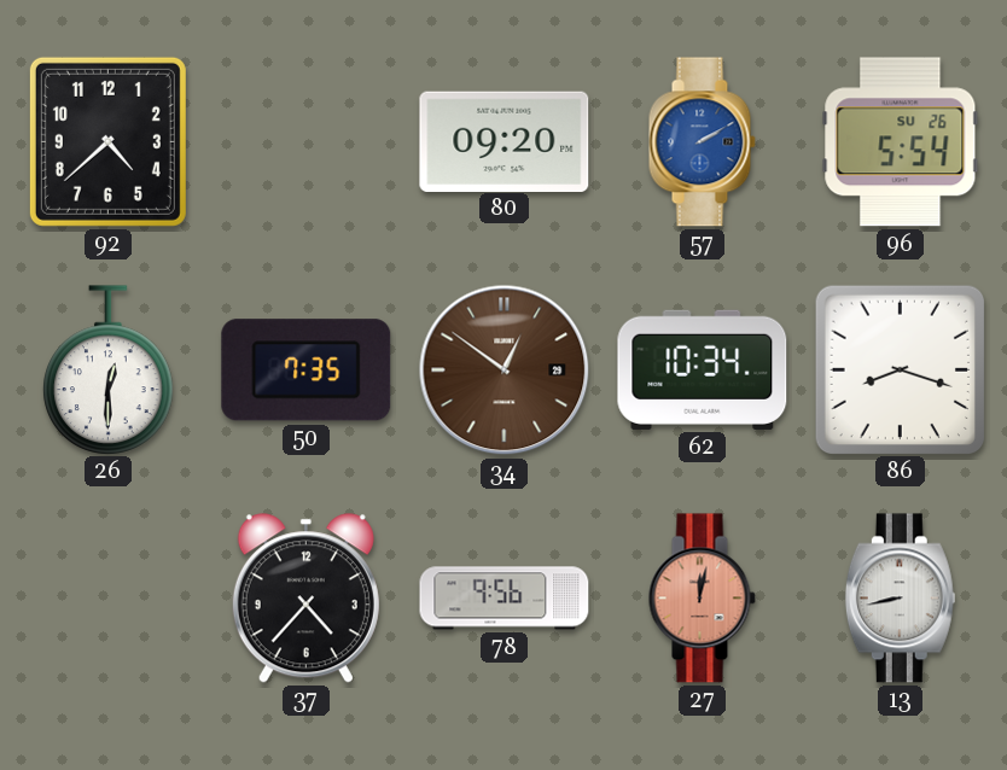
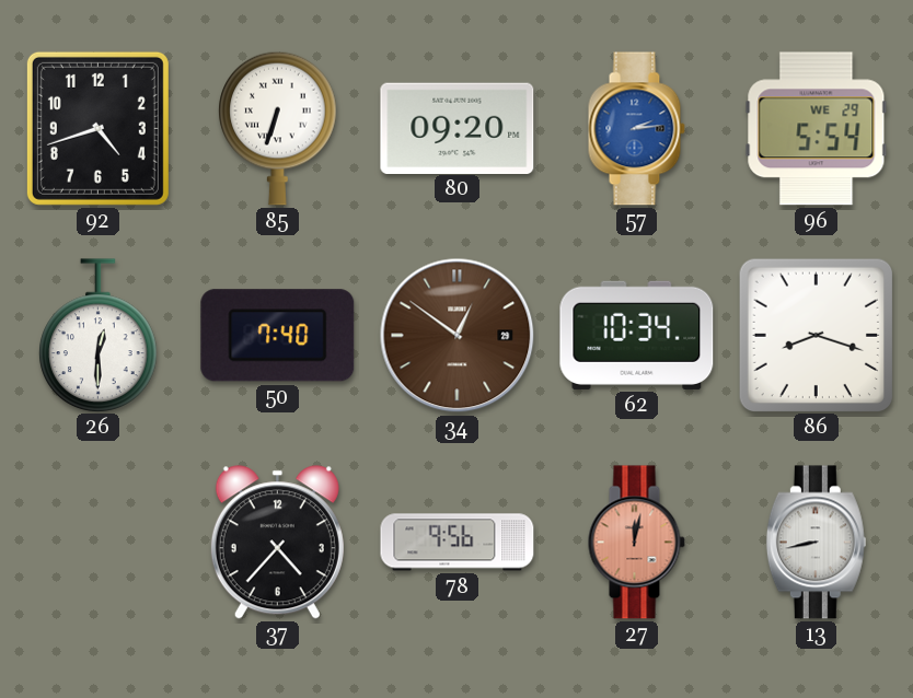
92: 4:38 -> 4:42
85: none -> 6:33
57: 2:10 -> 2:14
96 date: SU 26 -> WE 29
50: 7:35 -> 7:40
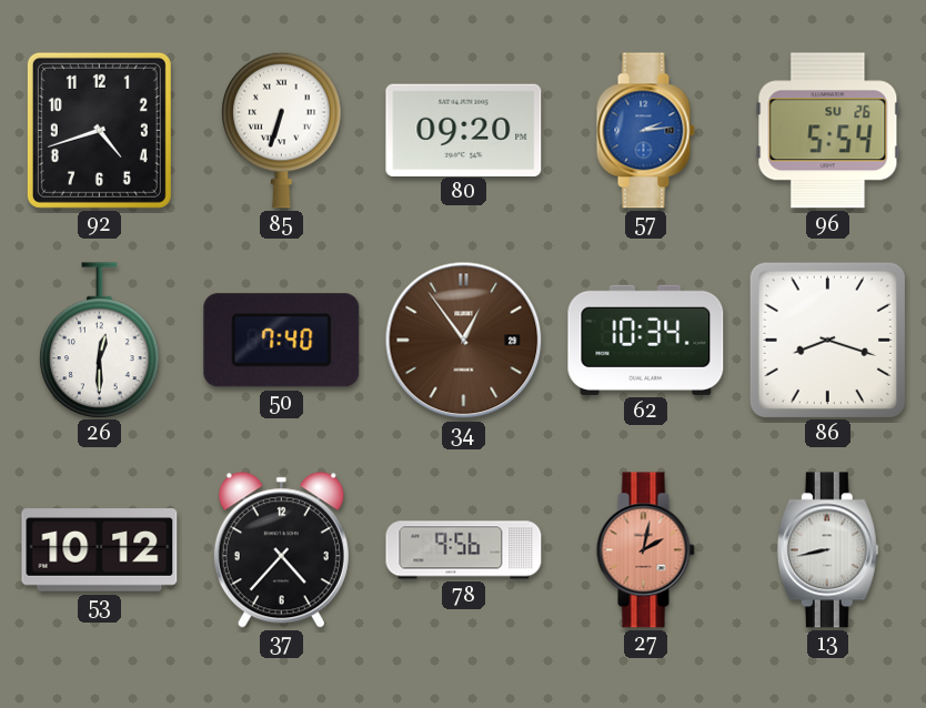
96 date: WE 29 -> SU 26
34: 12:51 -> 12:54
53: none -> 10:12
27: 12:02 -> 2:02
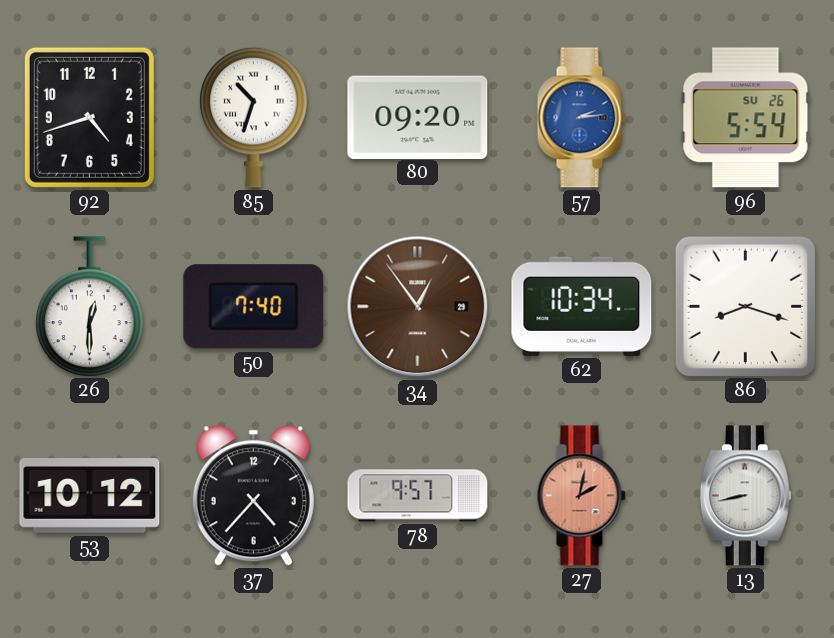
85: 6:33 -> 10:33
78: 9:56 -> 9:57
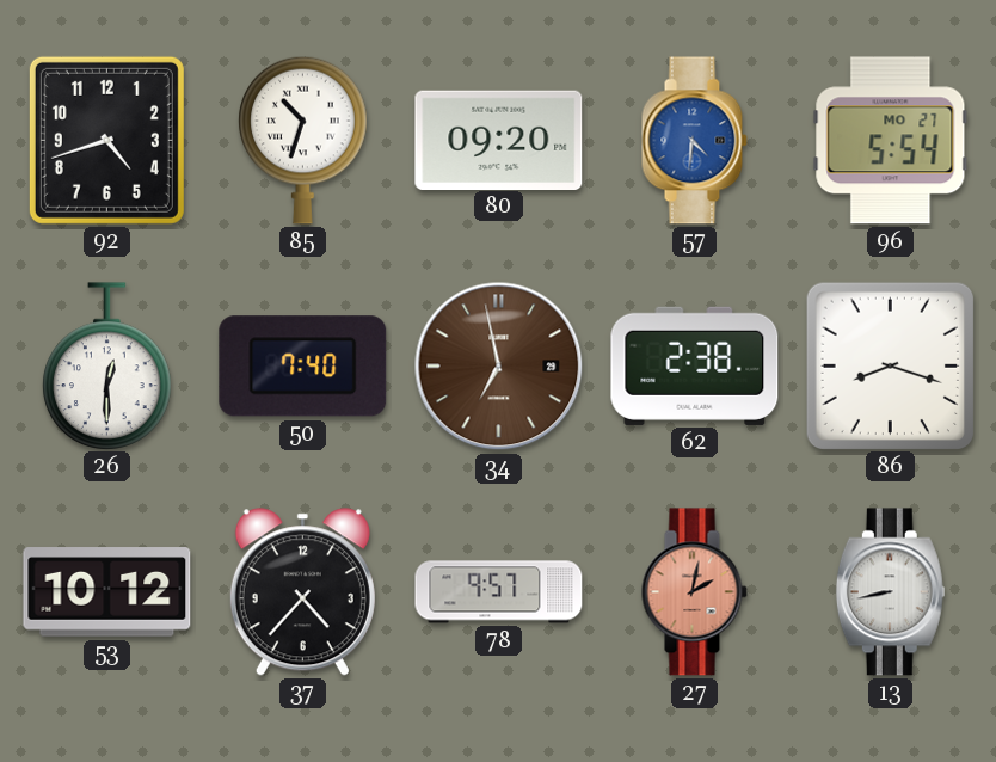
57: 2:14 -> 4:31
96 date: SU 26 -> MO 27
34: 12:54 -> 6:58
62: 10:34 -> 2:38
